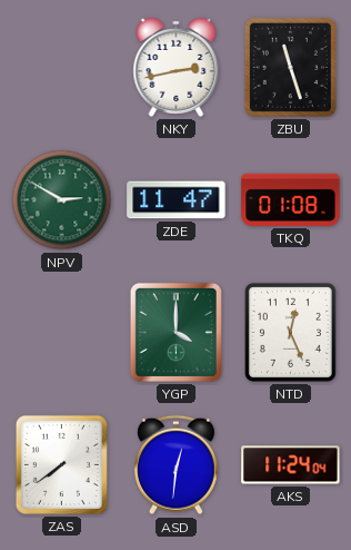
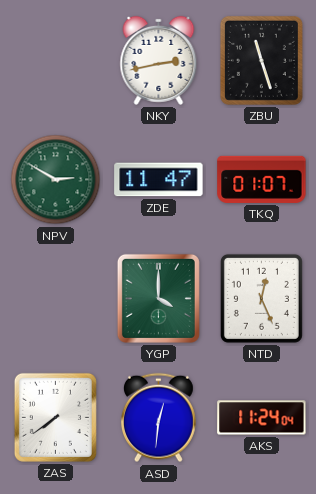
TKQ: 01:08 -> 01:07
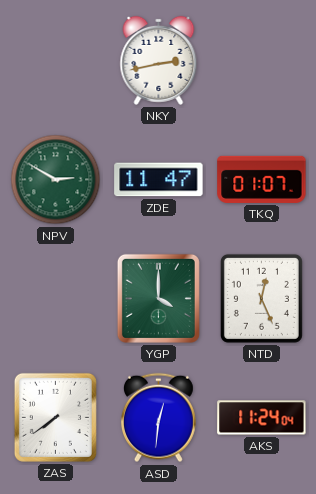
ZBU: 11:27 -> none
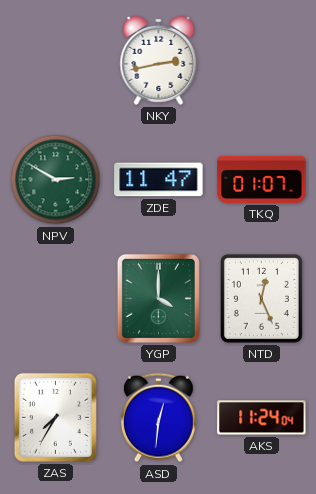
ZAS: 7:39 -> 7:35
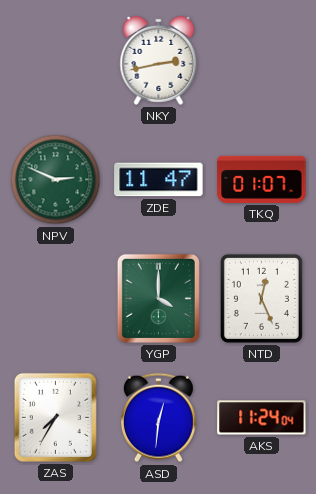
NPV: 2:50 -> 2:49
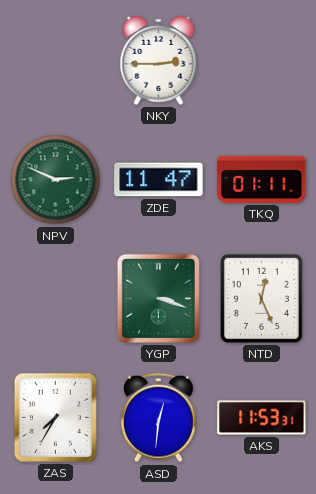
NKY: 2:43 -> 2:45
TKQ: 01:07 -> 01:11
YGP: 4:00 -> 3:18
AKS: 11:24 -> 11:53
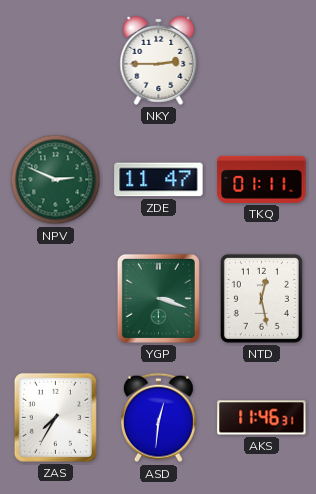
NTD: 12:26 -> 12:28
AKS: 11:53 -> 11:46
